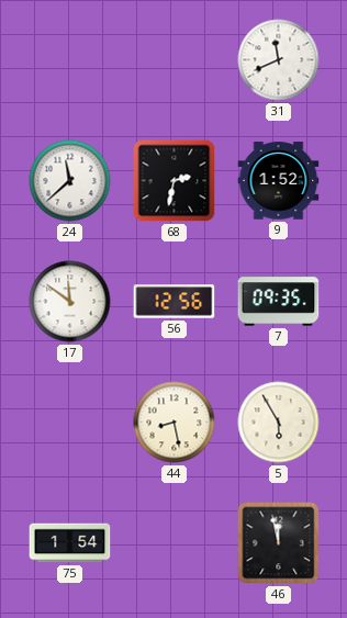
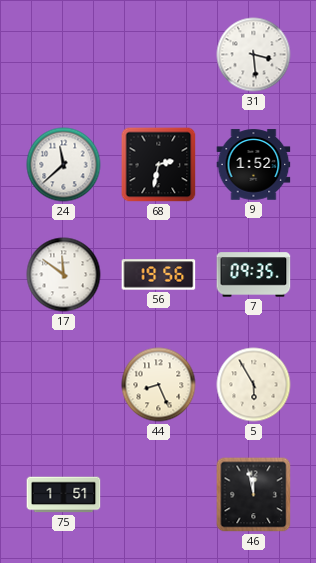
31: 11:41 -> 3:29
56: 12:56 -> 19:56
44: 8:28 -> 8:26
75: 1:54 -> 1:51
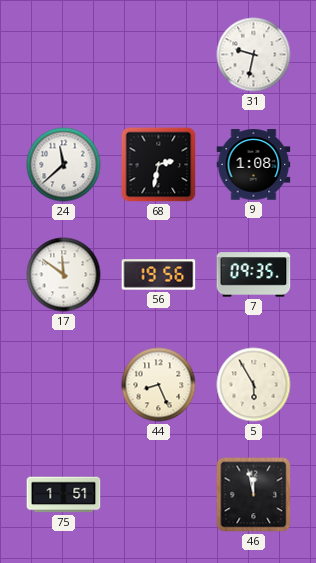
31: 3:29 -> 9:32
9: 1:52 -> 1:08
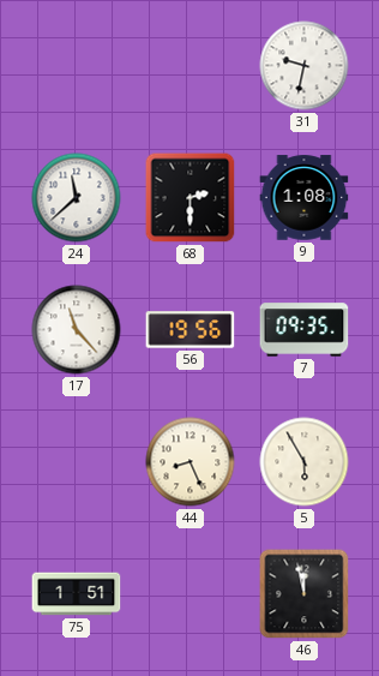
68: 2:32 -> 2:30
17: 11:51 -> 11:23
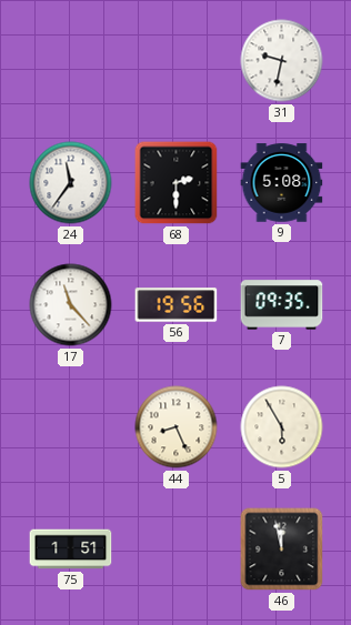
24: 11:38 -> 11:36
9: 1:08 -> 5:08
